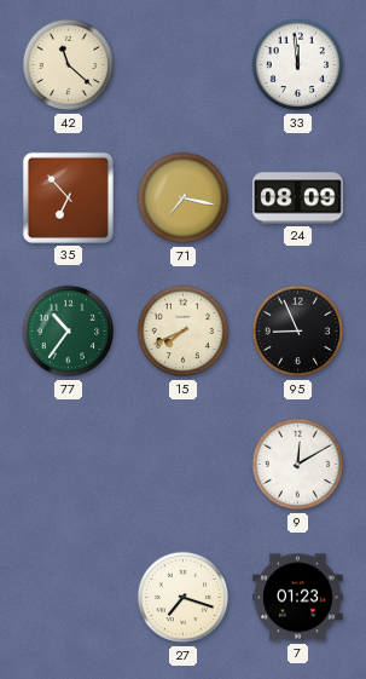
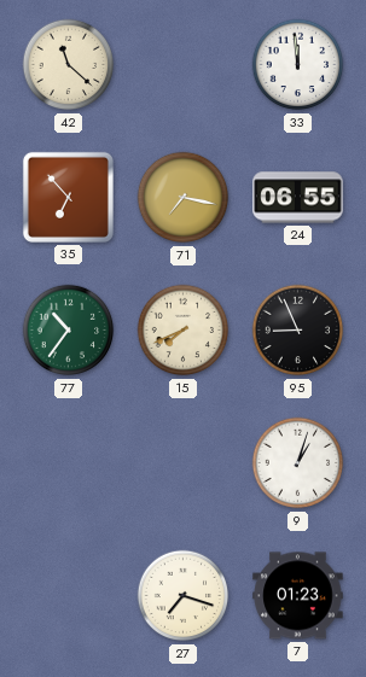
24: 08:09 -> 06:55
9: 12:10 -> 1:03
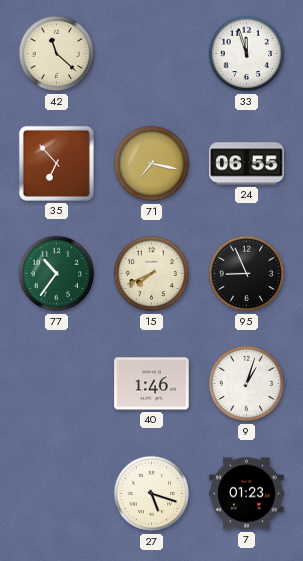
33: 11:59 -> 11:57
40: none -> 1:46
27: 7:18 -> 5:18
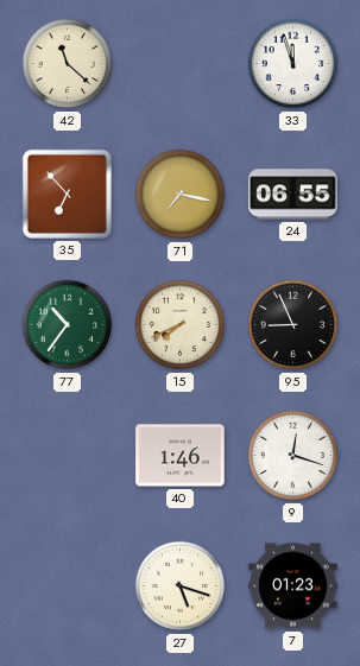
9: 1:03 -> 12:18
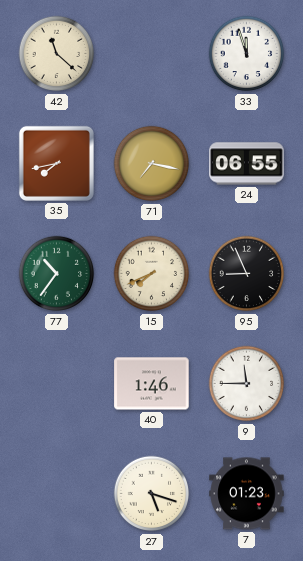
35: 6:53 -> 7:43
9: 12:18 -> 11:45
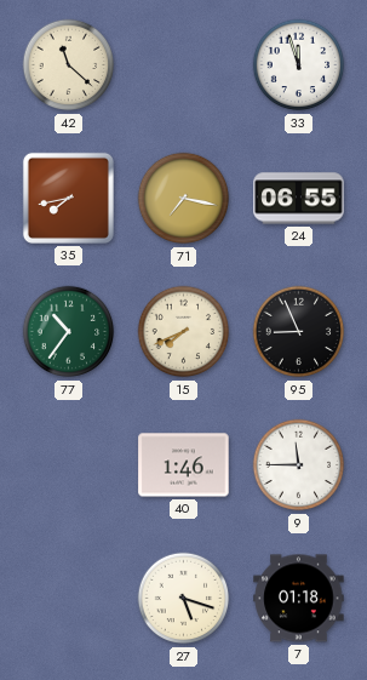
7: 01:23 -> 01:18
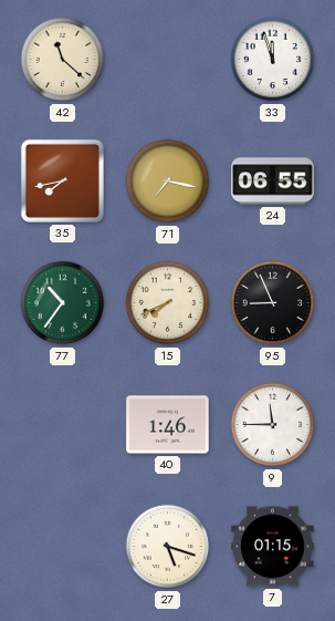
7: 01:18 -> 01:15
